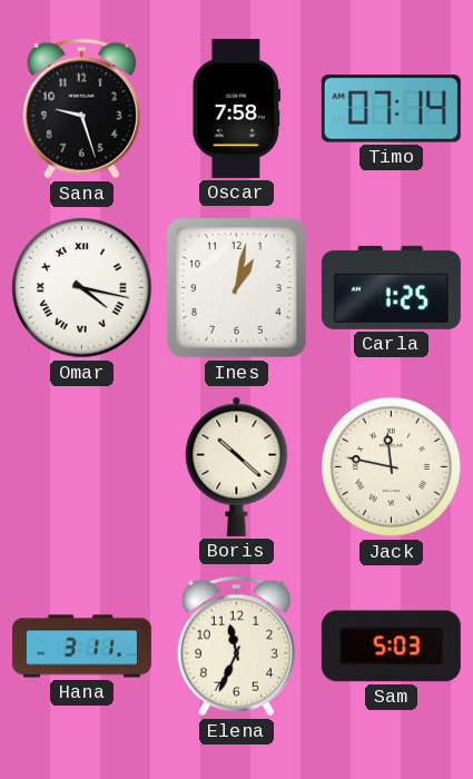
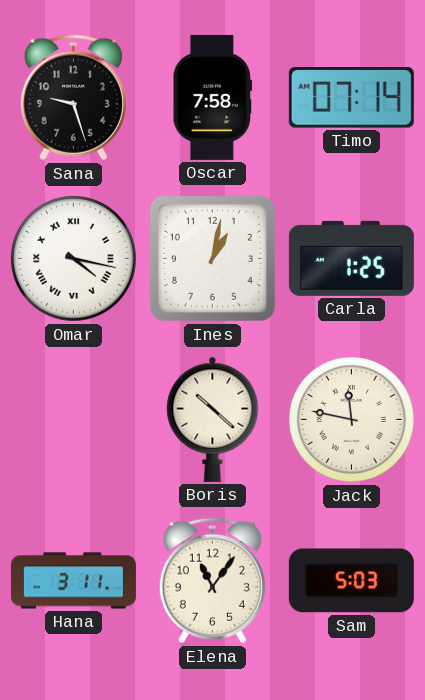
Elena: 11:34 -> 11:06
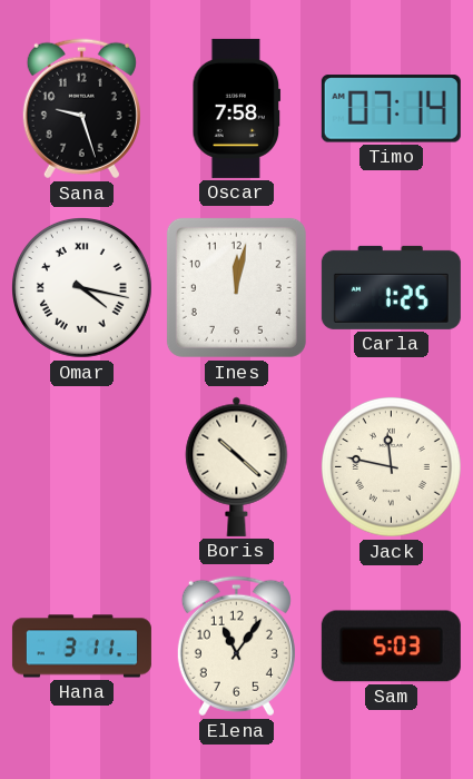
Ines: 1:02 -> 12:02
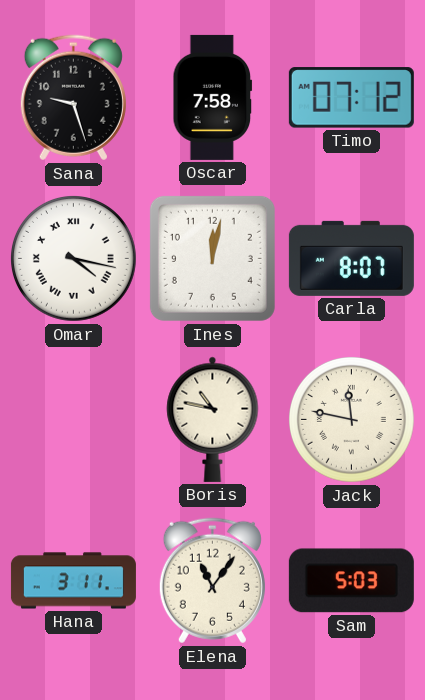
Timo: 07:14 -> 07:12
Carla: 1:25 -> 8:07
Boris: 10:22 -> 10:47
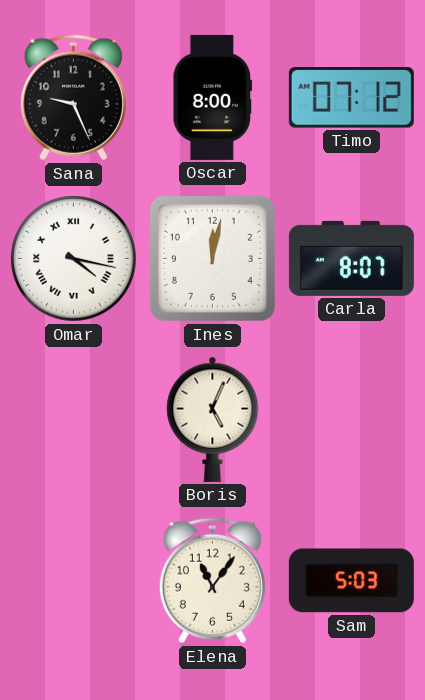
Sana: 9:27 -> 9:26
Oscar: 7:58 -> 8:00
Boris: 10:47 -> 5:04
Jack: 11:47 -> none
Hana: 3:11 -> none
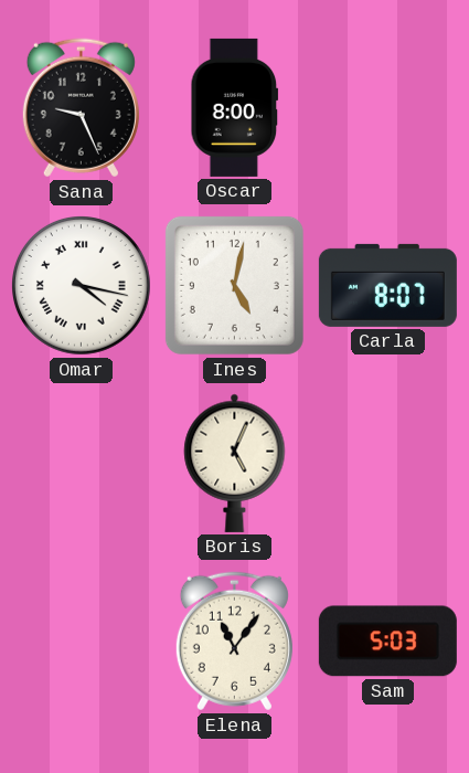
Timo: 07:12 -> none
Ines: 12:02 -> 5:02
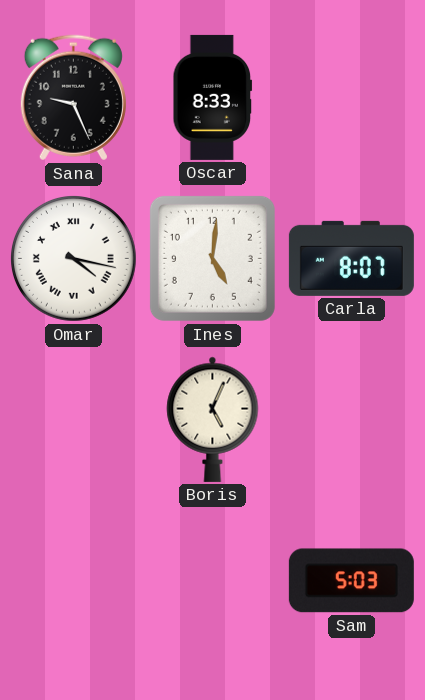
Oscar: 8:00 -> 8:33
Ines: 5:02 -> 5:01
Elena: 11:06 -> none
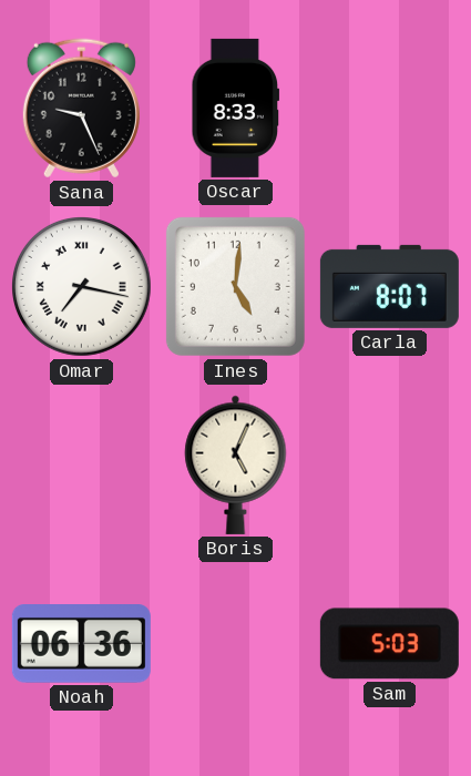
Omar: 4:17 -> 7:17
Noah: none -> 06:36
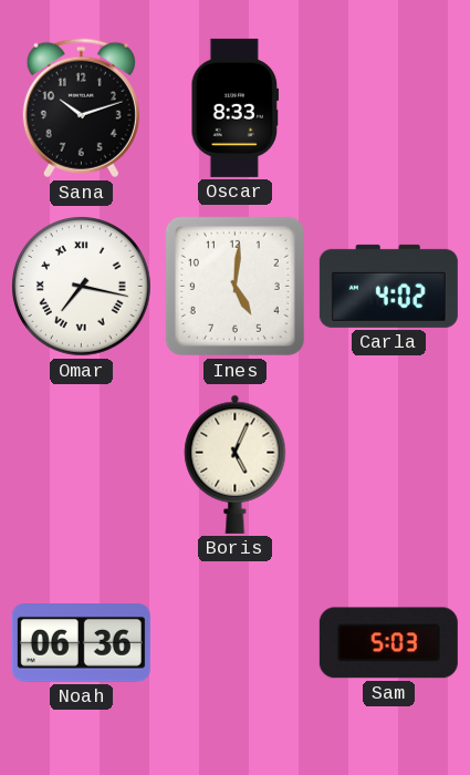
Sana: 9:26 -> 10:12
Carla: 8:07 -> 4:02
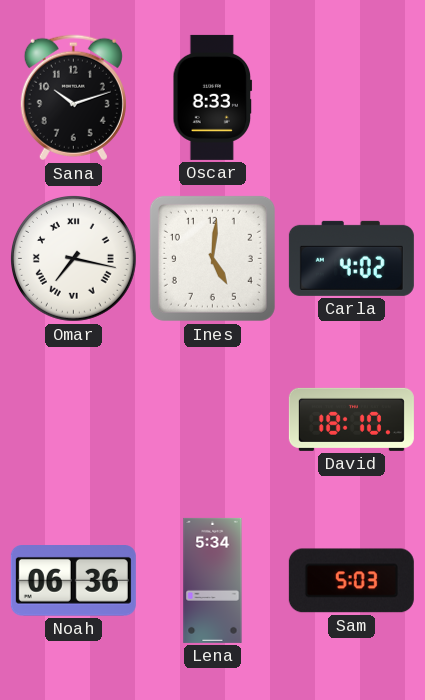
Boris: 5:04 -> none
David: none -> 18:10
Lena: none -> 5:34
